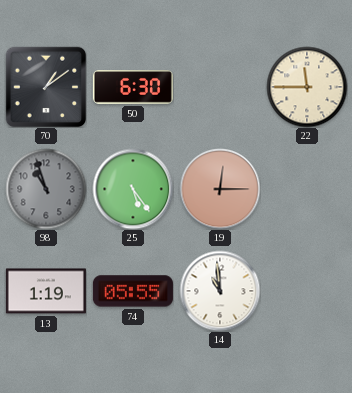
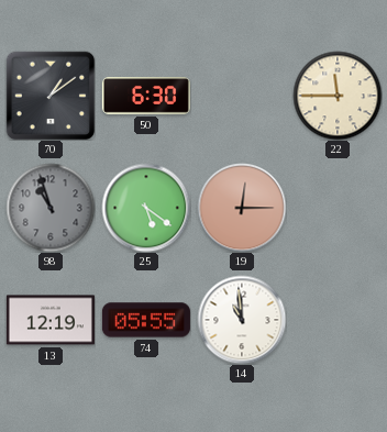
25: 5:24 -> 5:21
13: 1:19 -> 12:19
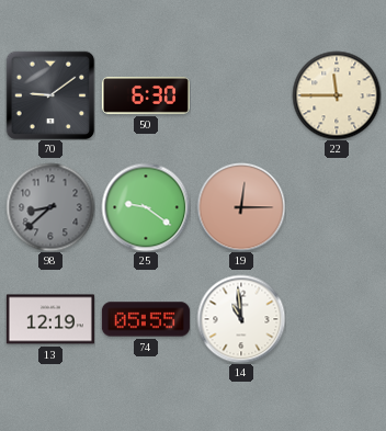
70: 1:09 -> 9:09
98: 10:57 -> 8:38
25: 5:21 -> 9:21
